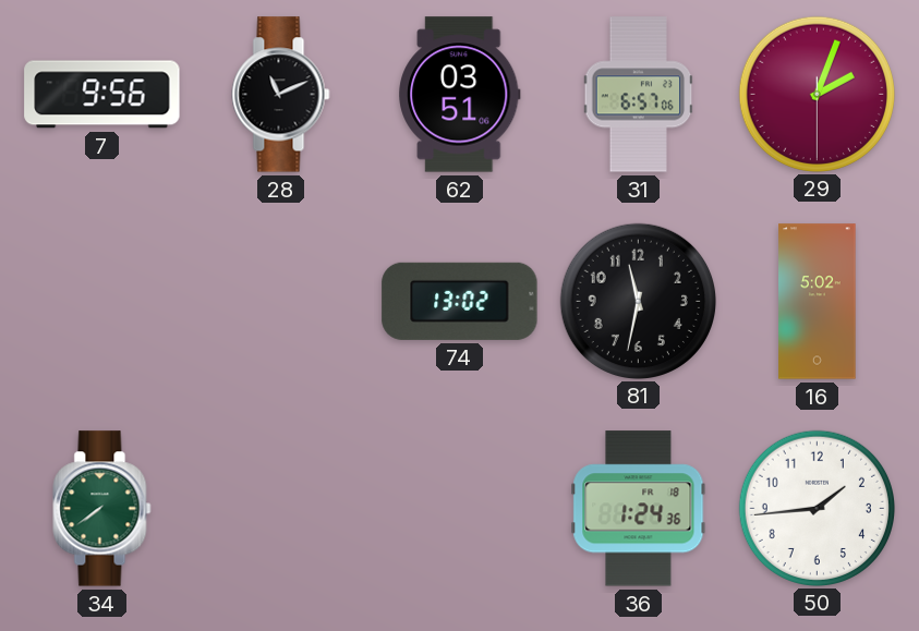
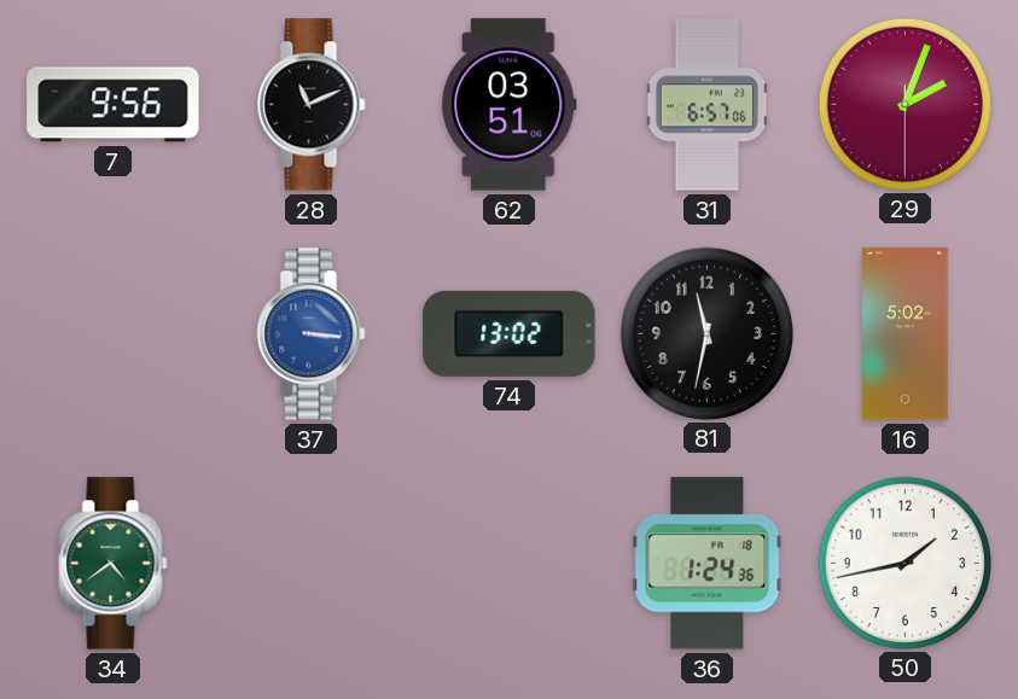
37: none -> 3:16
34: 7:39 -> 4:39
50: 1:44 -> 1:43
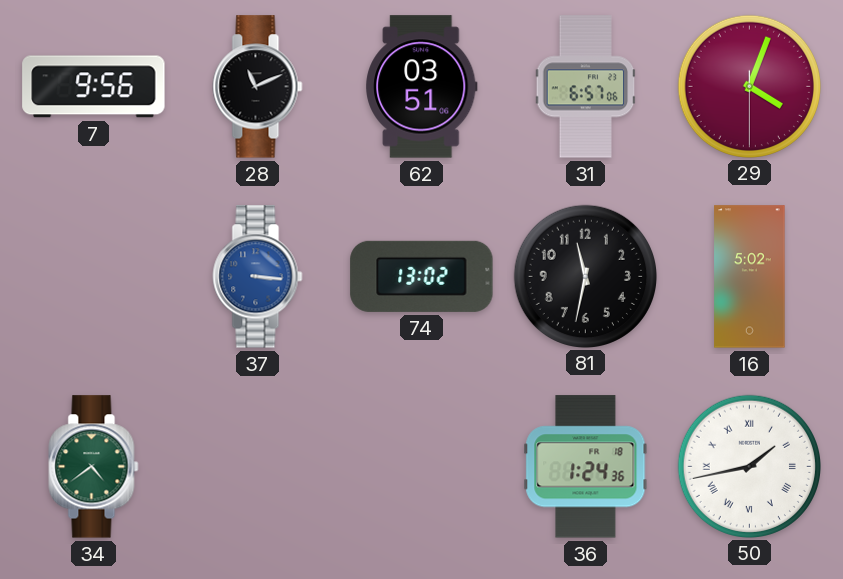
29: 2:03 -> 4:03
50 numerals: Arabic -> Roman
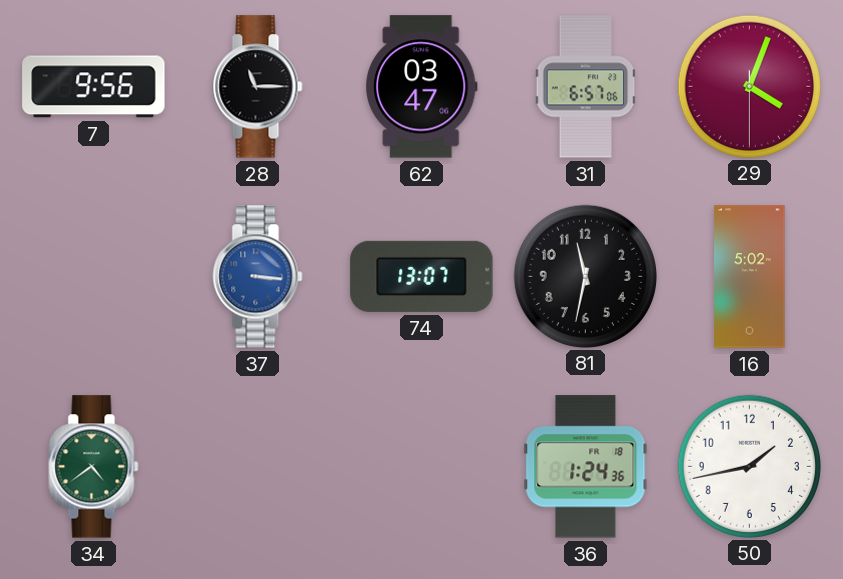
28: 11:11 -> 11:15
62: 03:51 -> 03:47
74: 13:02 -> 13:07
50 numerals: Roman -> Arabic
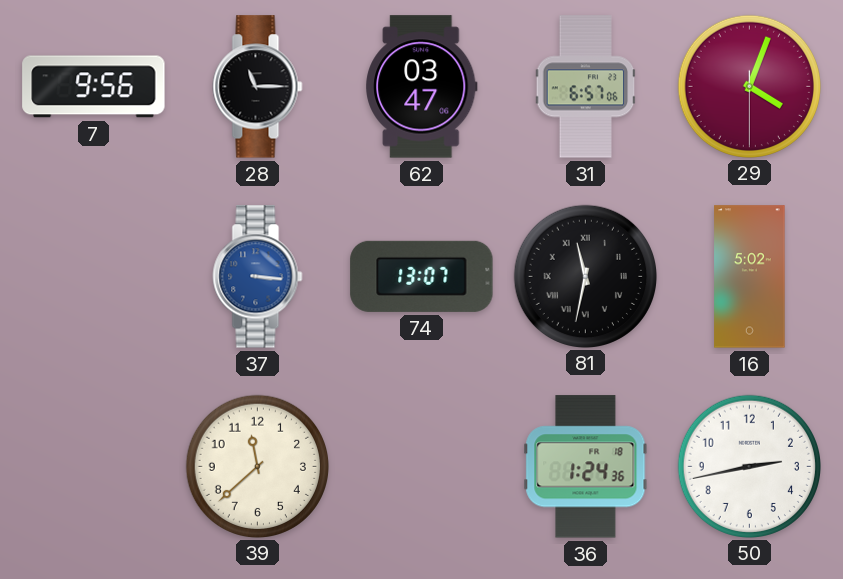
81 numerals: Arabic -> Roman
34: 4:39 -> none
39: none -> 11:38
50: 1:43 -> 2:43
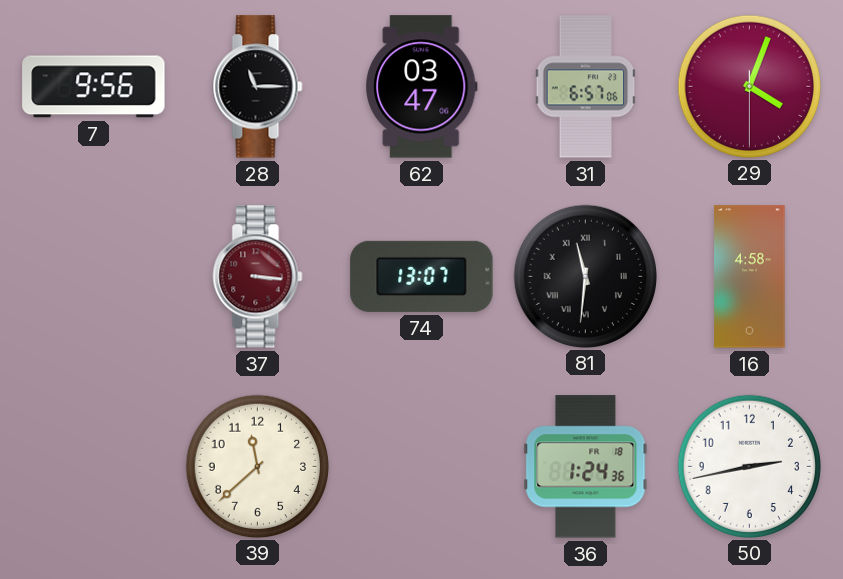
37 dial: blue -> burgundy
81: 11:32 -> 11:31
16: 5:02 -> 4:58
